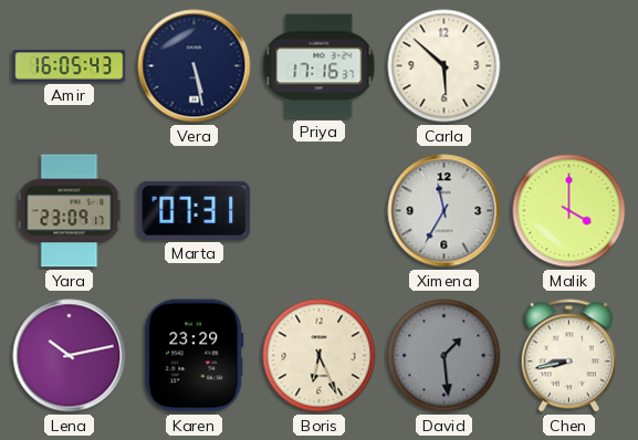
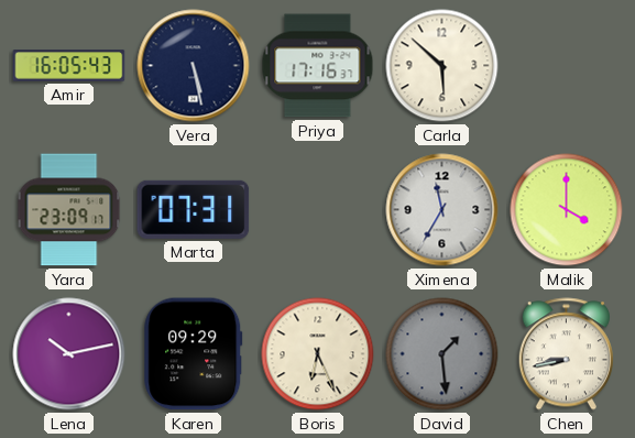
Karen: 23:29 -> 09:29
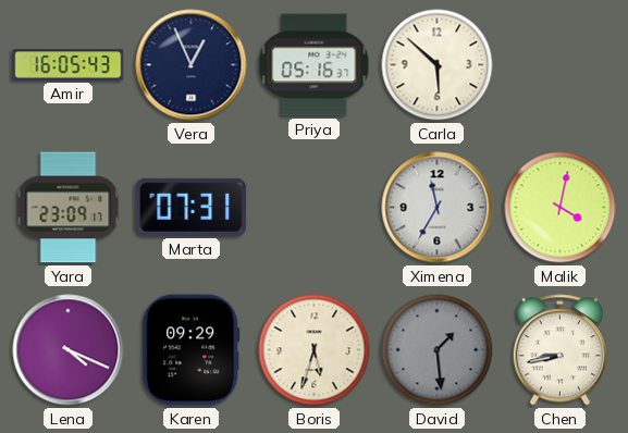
Vera: 5:28 -> 12:56
Priya: 17:16 -> 05:16
Malik: 4:00 -> 4:02
Lena: 10:13 -> 4:19
Boris: 6:26 -> 5:33
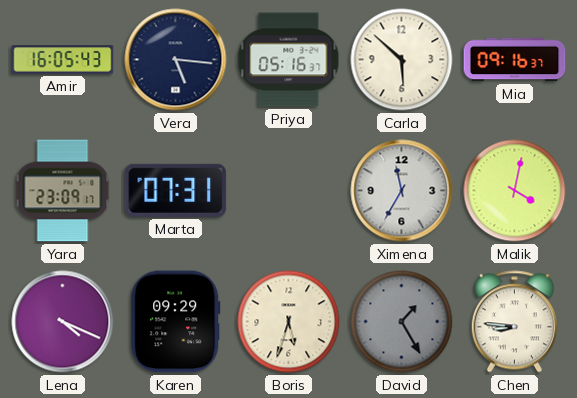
Vera: 12:56 -> 5:16
Mia: none -> 09:16
David: 1:29 -> 1:25
Chen: 8:43 -> 8:46
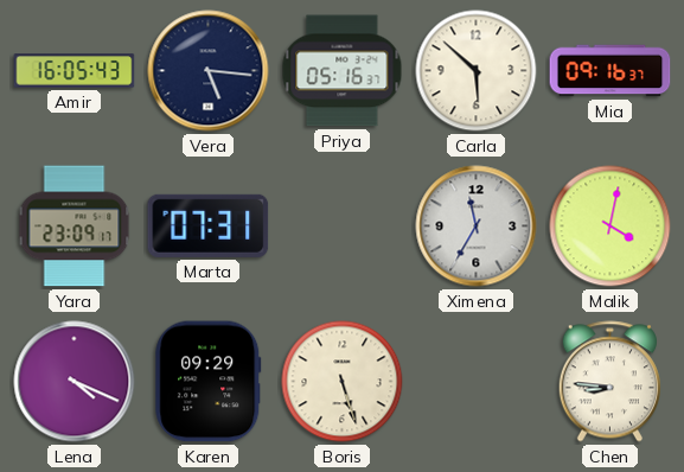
Boris: 5:33 -> 5:27
David: 1:25 -> none
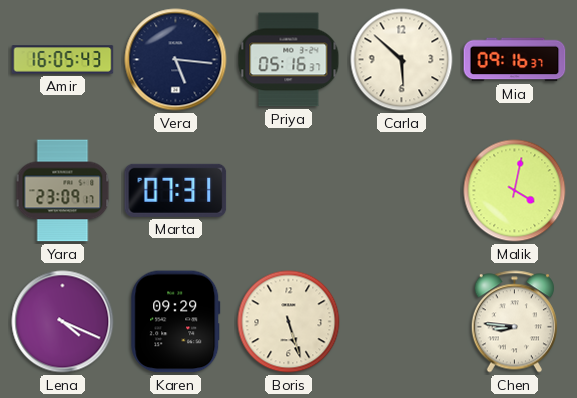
Ximena: 11:35 -> none
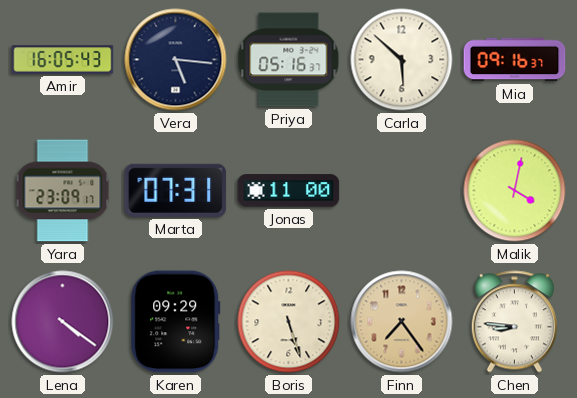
Jonas: none -> 11:00
Lena: 4:19 -> 4:21
Finn: none -> 7:24
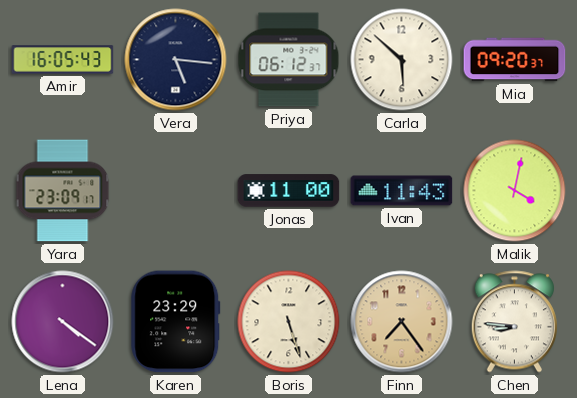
Priya: 05:16 -> 06:12
Mia: 09:16 -> 09:20
Marta: 07:31 -> none
Ivan: none -> 11:43
Karen: 09:29 -> 23:29
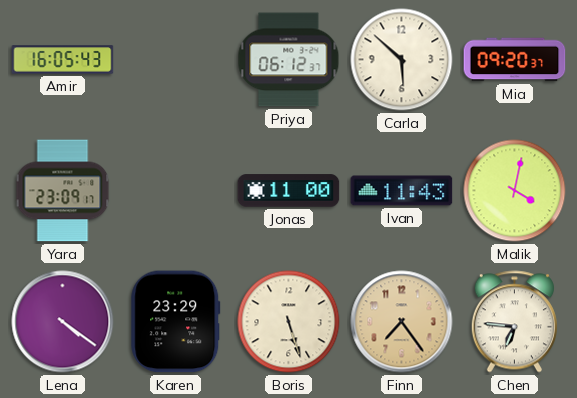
Vera: 5:16 -> none
Chen: 8:46 -> 6:46
